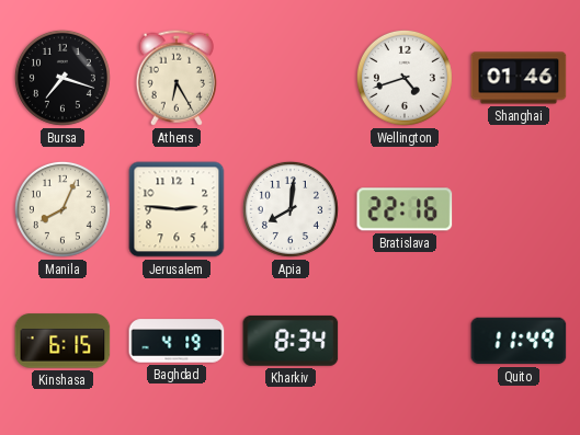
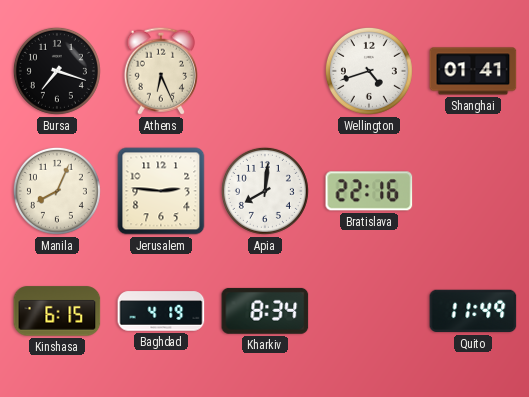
Athens: 6:25 -> 6:26
Shanghai: 01:46 -> 01:41
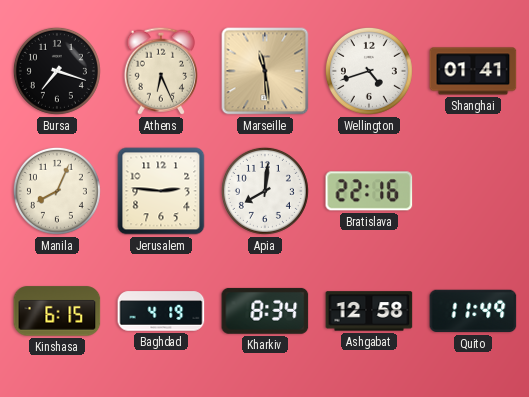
Marseille: none -> 11:29
Ashgabat: none -> 12:58
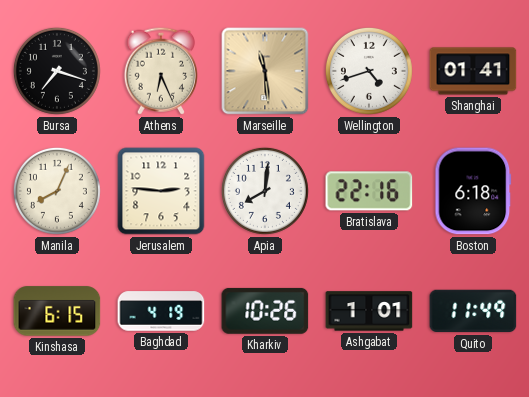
Boston: none -> 6:18
Kharkiv: 8:34 -> 10:26
Ashgabat: 12:58 -> 1:01
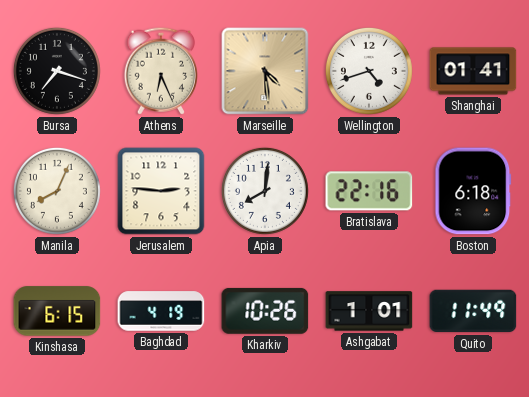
Marseille: 11:29 -> 4:29
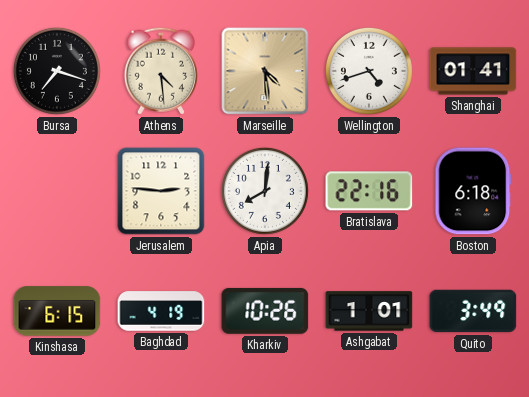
Athens: 6:26 -> 4:29
Manila: 8:04 -> none
Quito: 11:49 -> 3:49
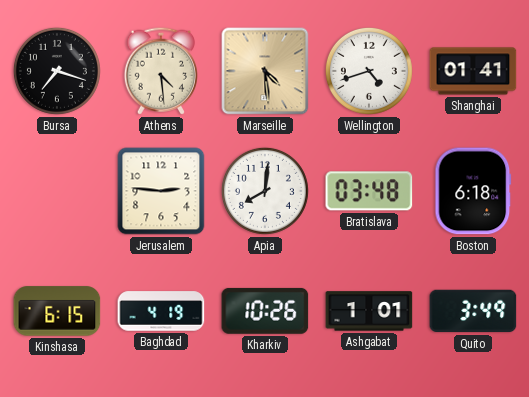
Bratislava: 22:16 -> 03:48
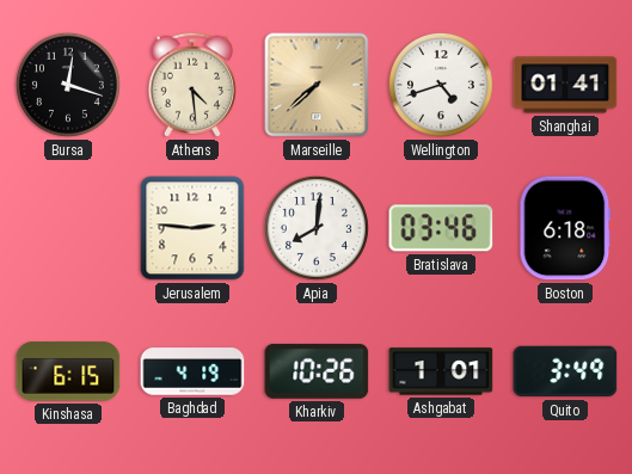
Bursa: 7:18 -> 12:18
Marseille: 4:29 -> 7:38
Bratislava: 03:48 -> 03:46
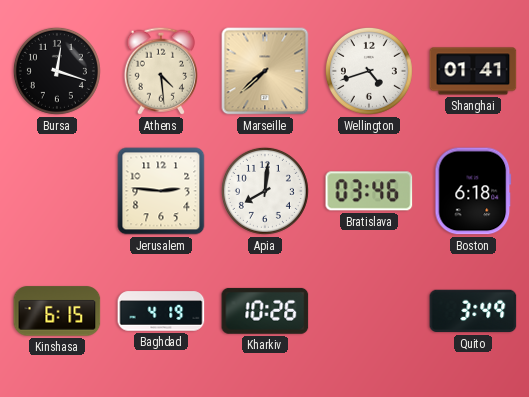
Ashgabat: 1:01 -> none
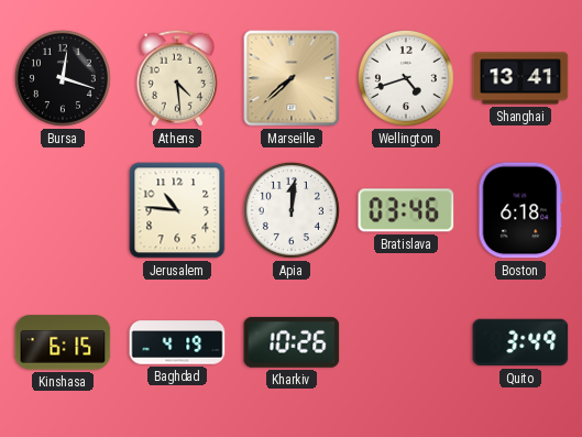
Shanghai: 01:41 -> 13:41
Jerusalem: 2:46 -> 10:46
Apia: 8:01 -> 12:01
